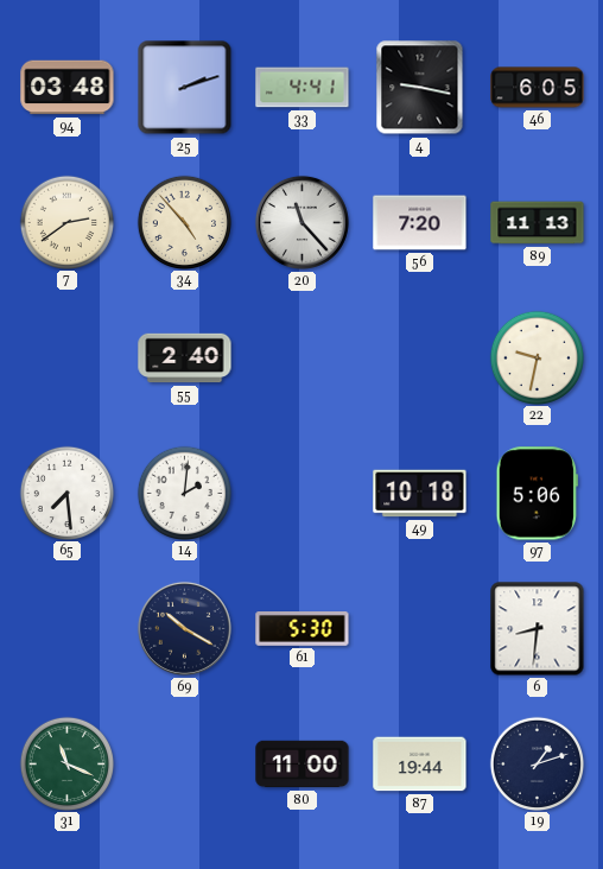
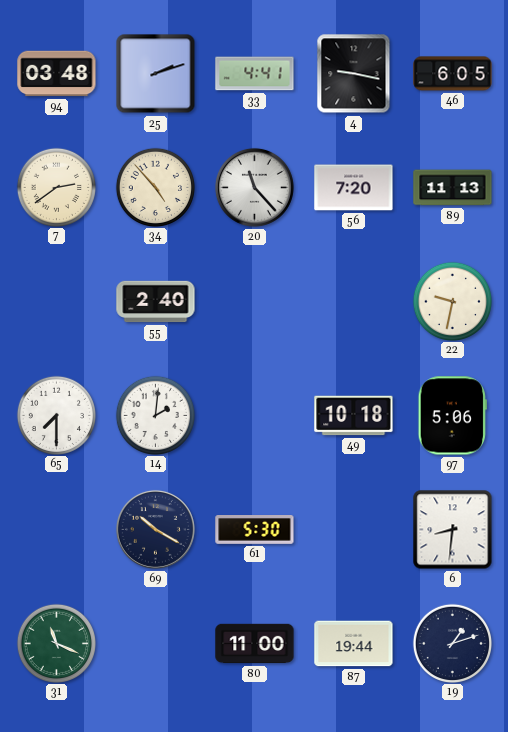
65: 7:29 -> 7:30
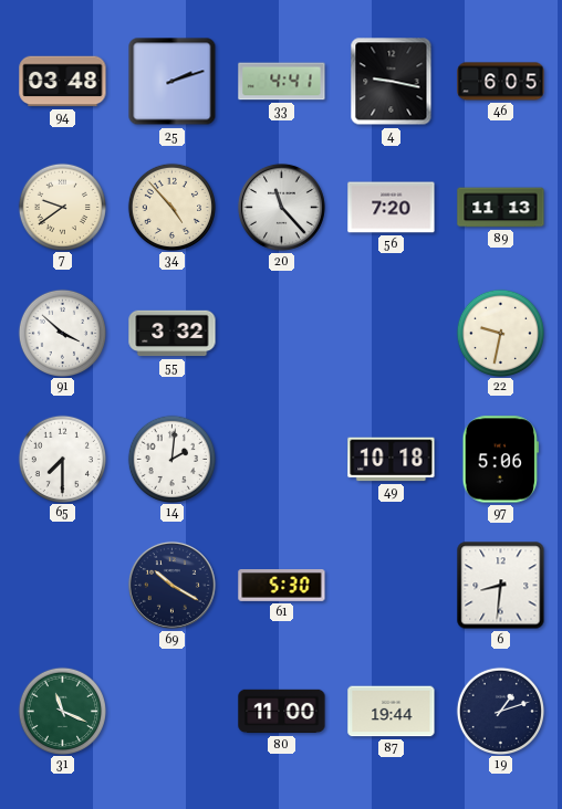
7: 2:39 -> 9:39
91: none -> 3:52
55: 2:40 -> 3:32
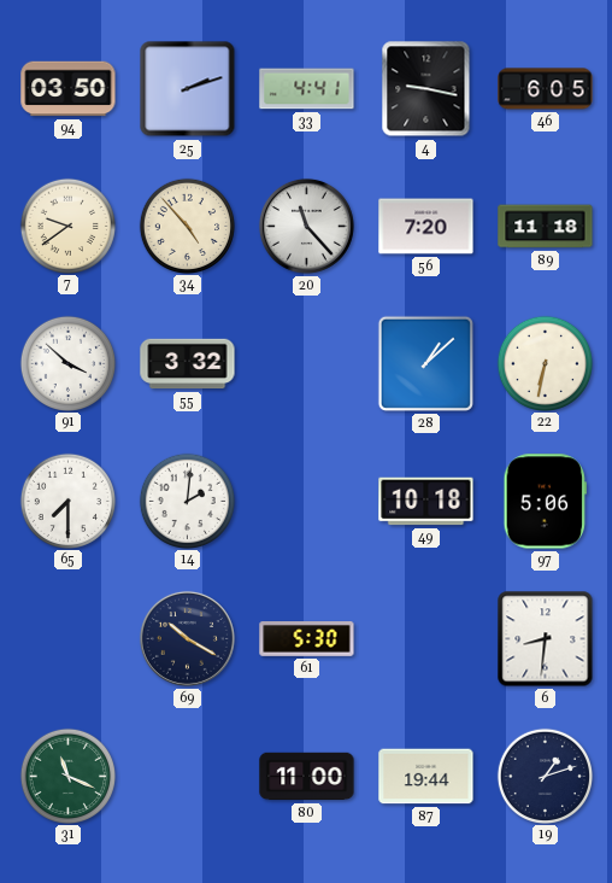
94: 03:48 -> 03:50
89: 11:13 -> 11:18
28: none -> 1:08
22: 9:32 -> 6:32
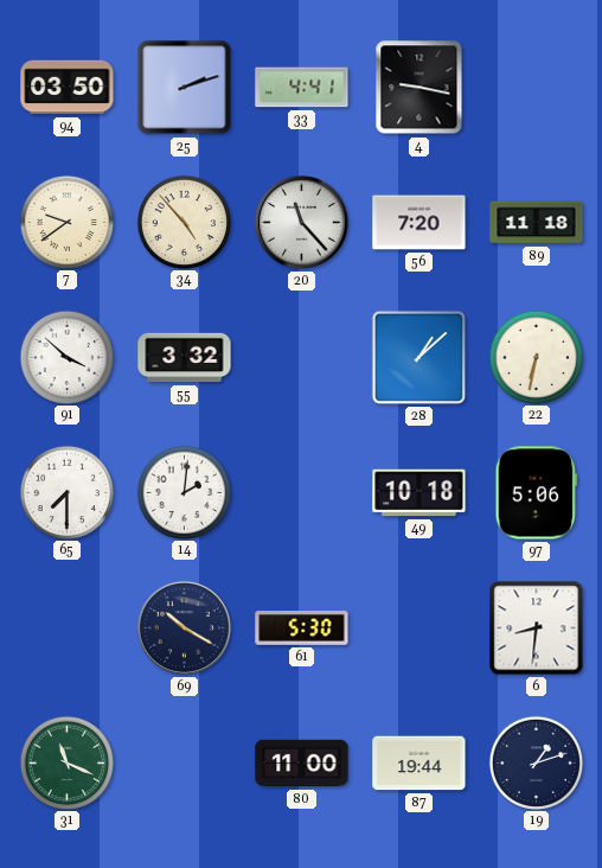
46: 6:05 -> none
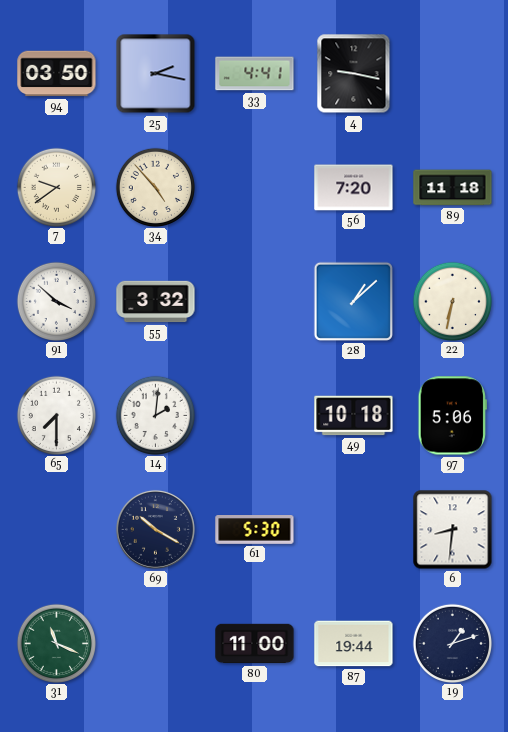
25: 2:12 -> 2:17
20: 11:23 -> none
